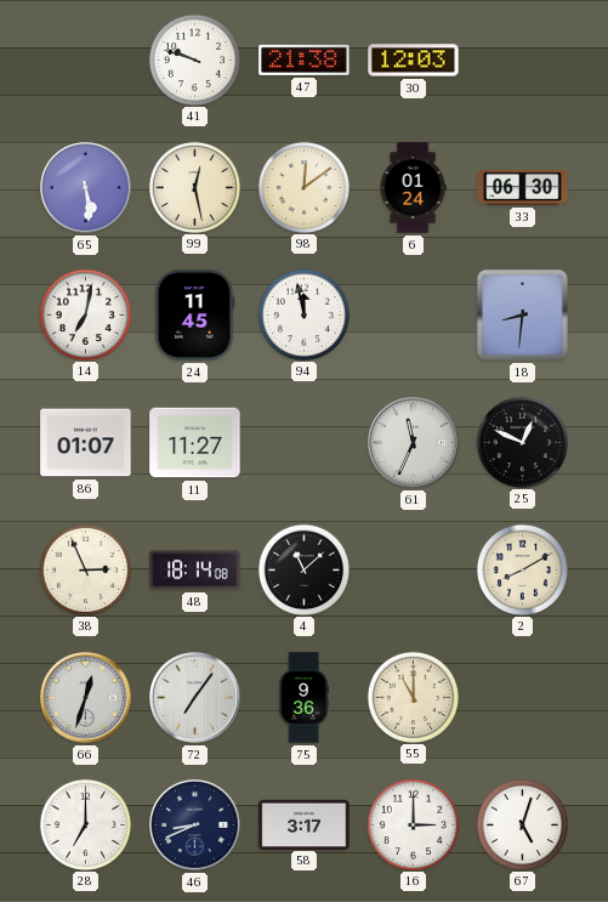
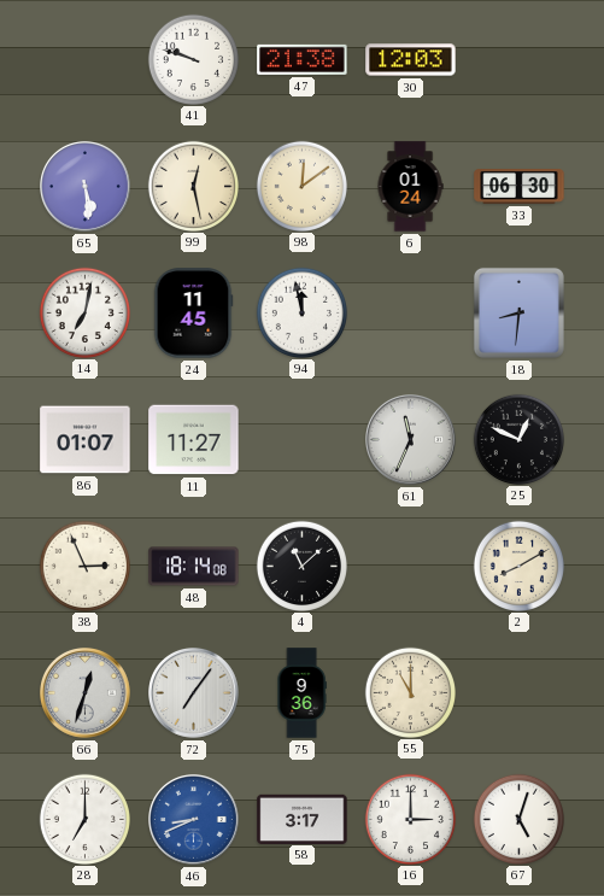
46 dial: navy -> blue
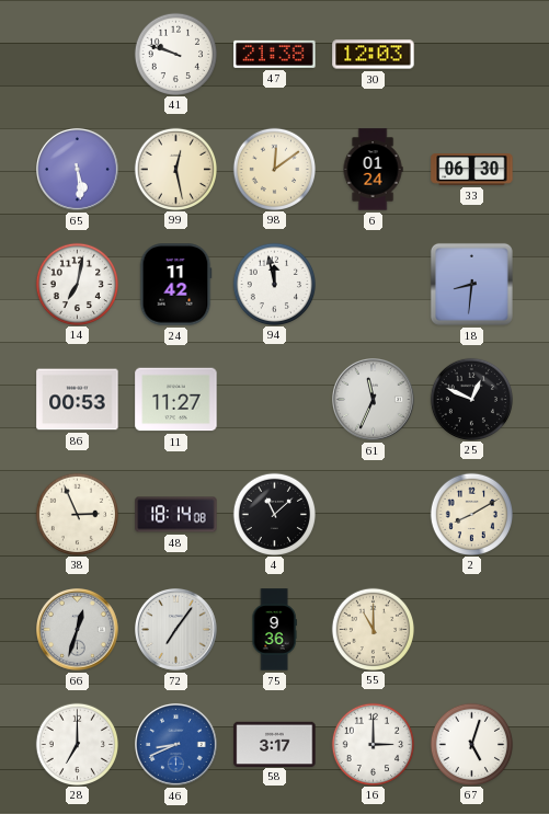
24: 11:45 -> 11:42
86: 01:07 -> 00:53
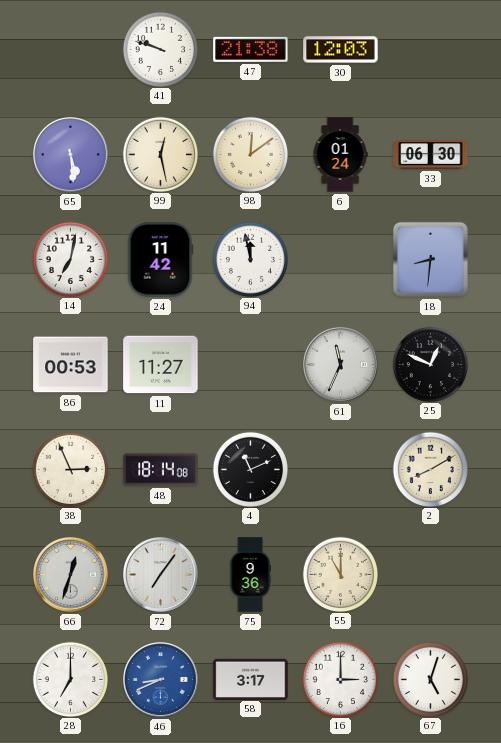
4: 11:08 -> 11:11
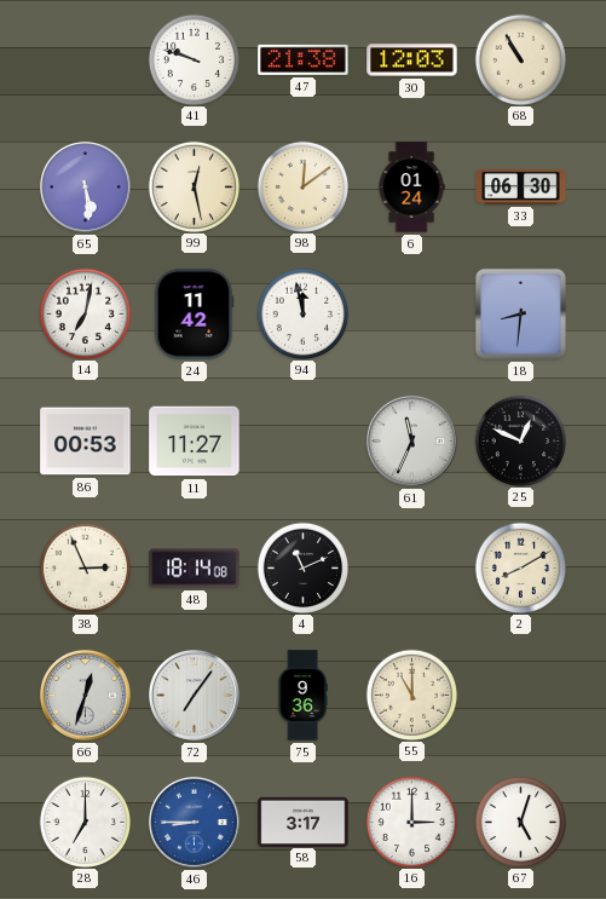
68: none -> 10:55
46: 8:41 -> 8:45
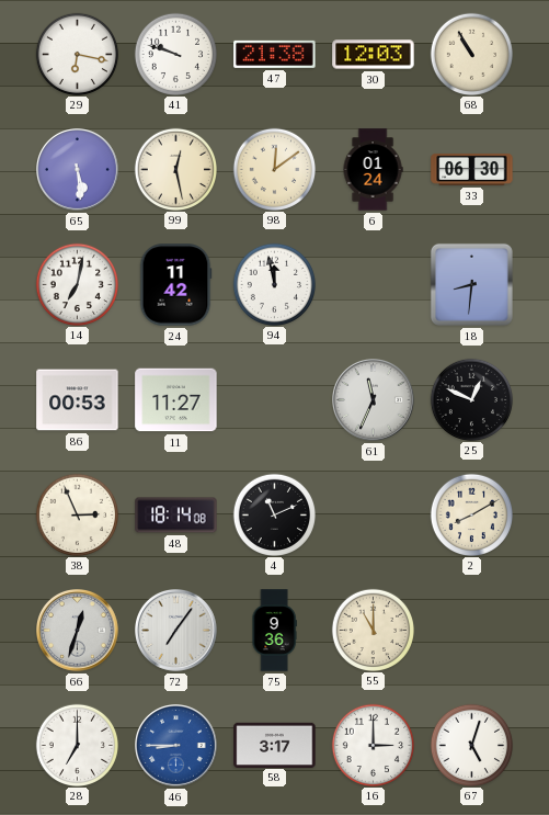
29: none -> 6:17
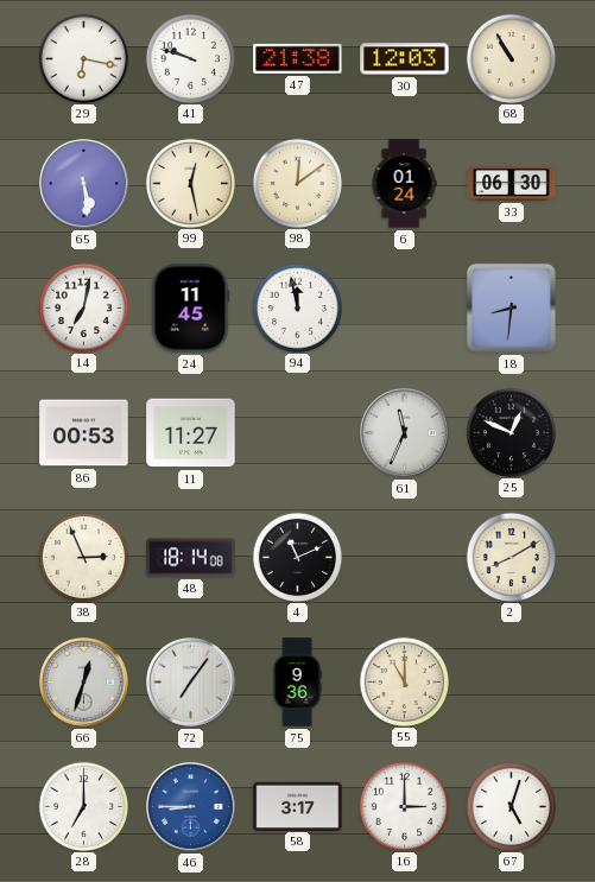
24: 11:42 -> 11:45
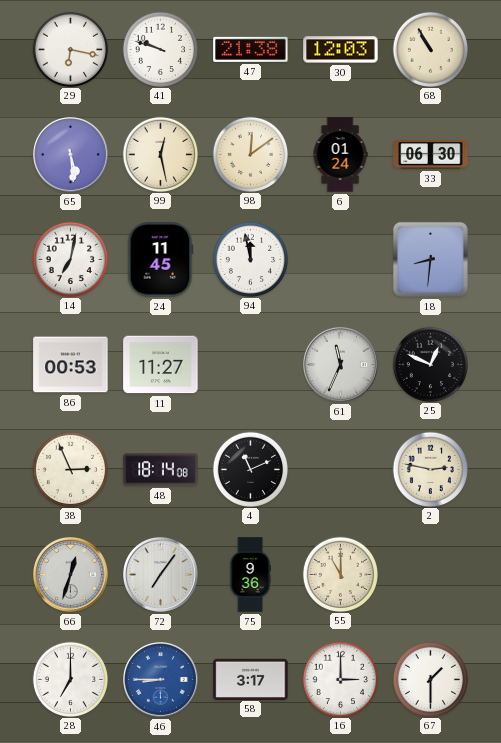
2: 8:10 -> 2:47
67: 5:03 -> 1:30
